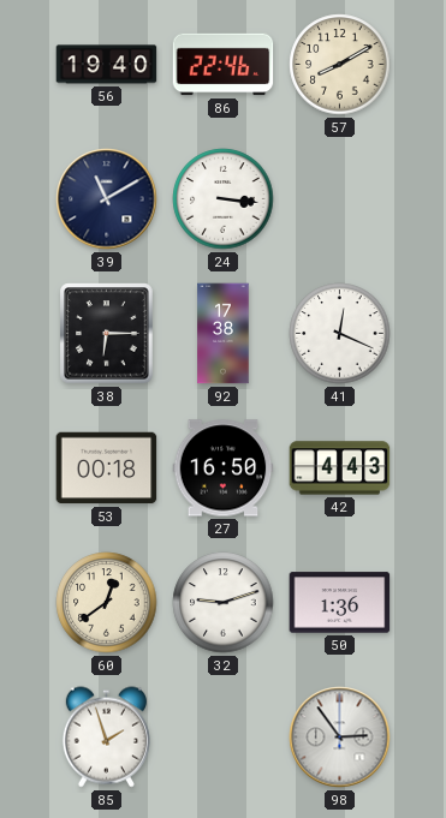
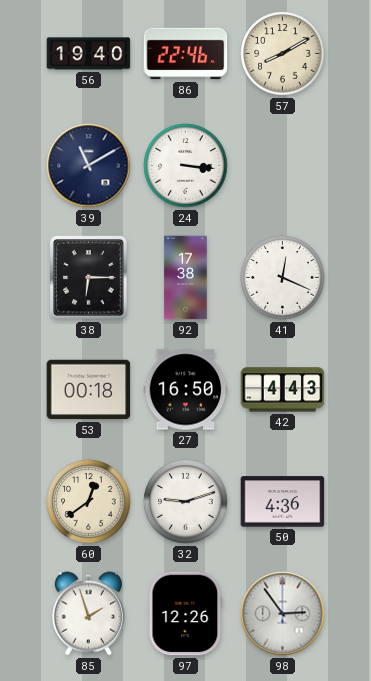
50: 1:36 -> 4:36
97: none -> 12:26
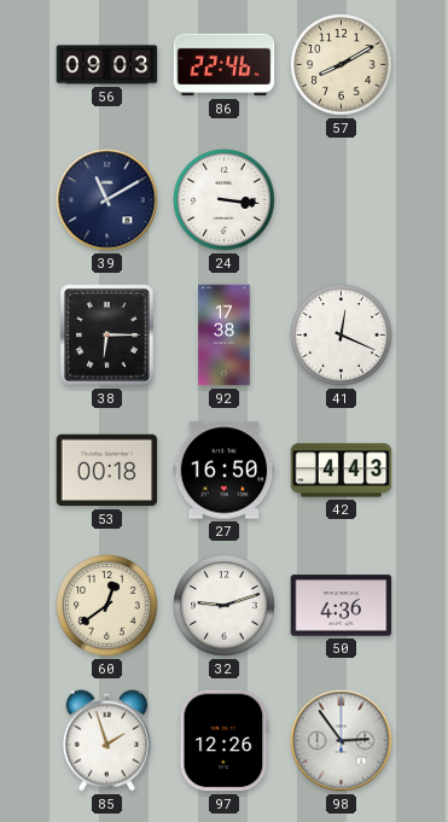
56: 19:40 -> 09:03
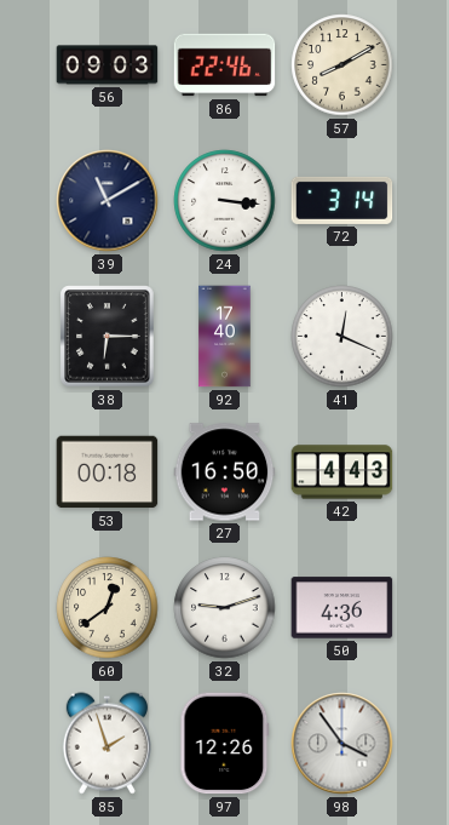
72: none -> 3:14
92: 17:38 -> 17:40
98: 2:54 -> 3:54
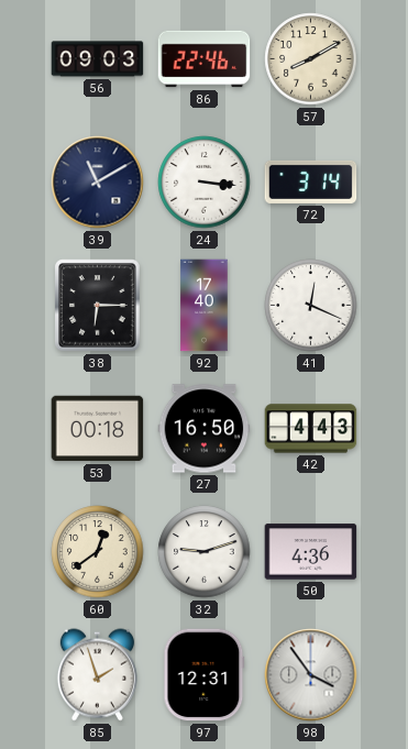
97: 12:26 -> 12:31
